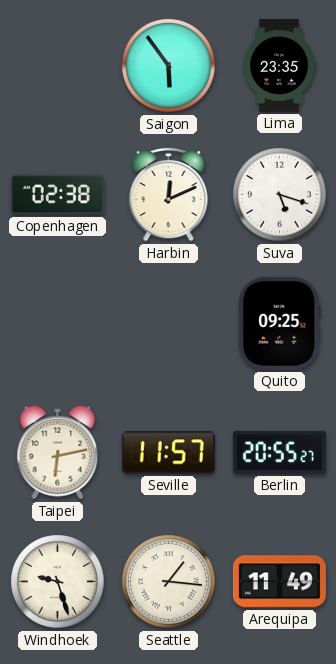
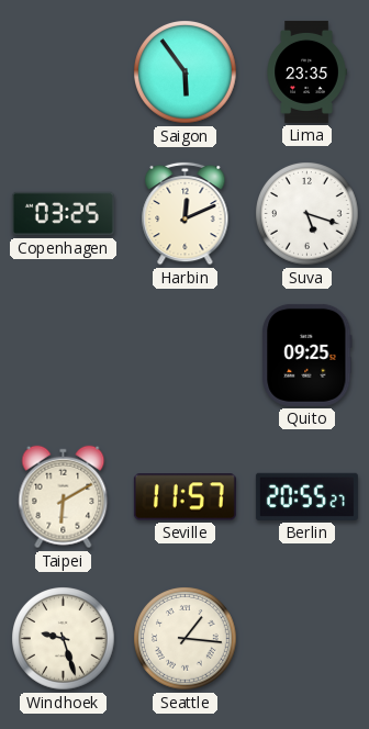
Copenhagen: 02:38 -> 03:25
Taipei: 6:13 -> 6:10
Arequipa: 11:49 -> none
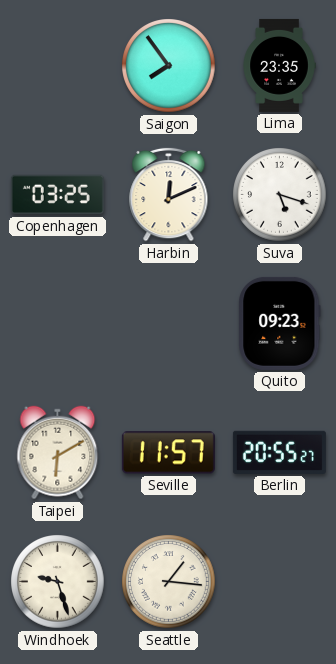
Saigon: 5:54 -> 7:54
Quito: 09:25 -> 09:23
